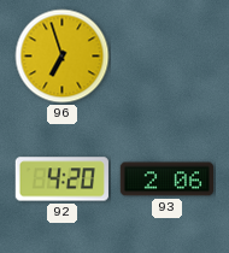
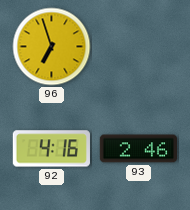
92: 4:20 -> 4:16
93: 2:06 -> 2:46
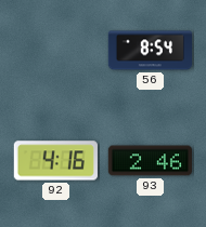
96: 6:57 -> none
56: none -> 8:54
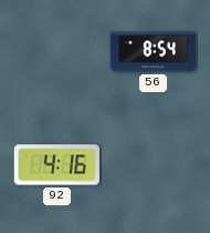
93: 2:46 -> none
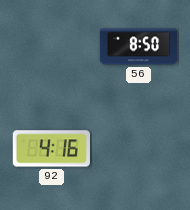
56: 8:54 -> 8:50
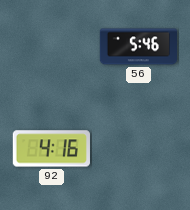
56: 8:50 -> 5:46
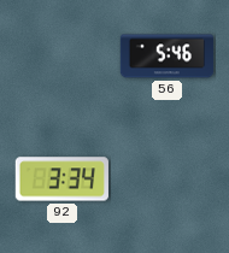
92: 4:16 -> 3:34
